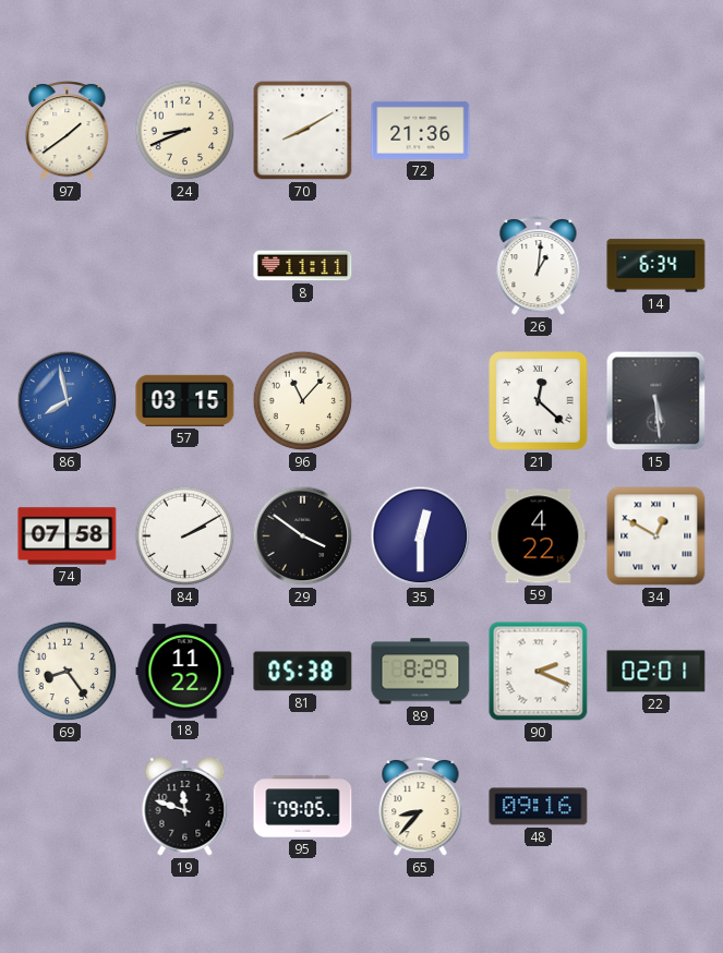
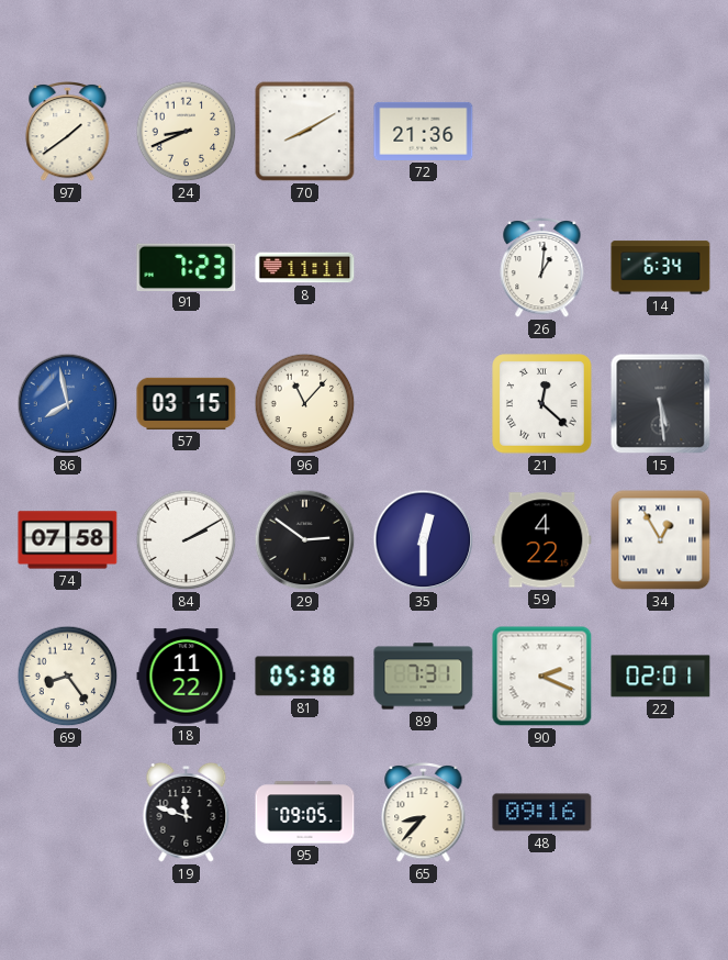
91: none -> 7:23
29: 3:51 -> 2:51
34: 12:50 -> 12:55
89: 8:29 -> 7:31
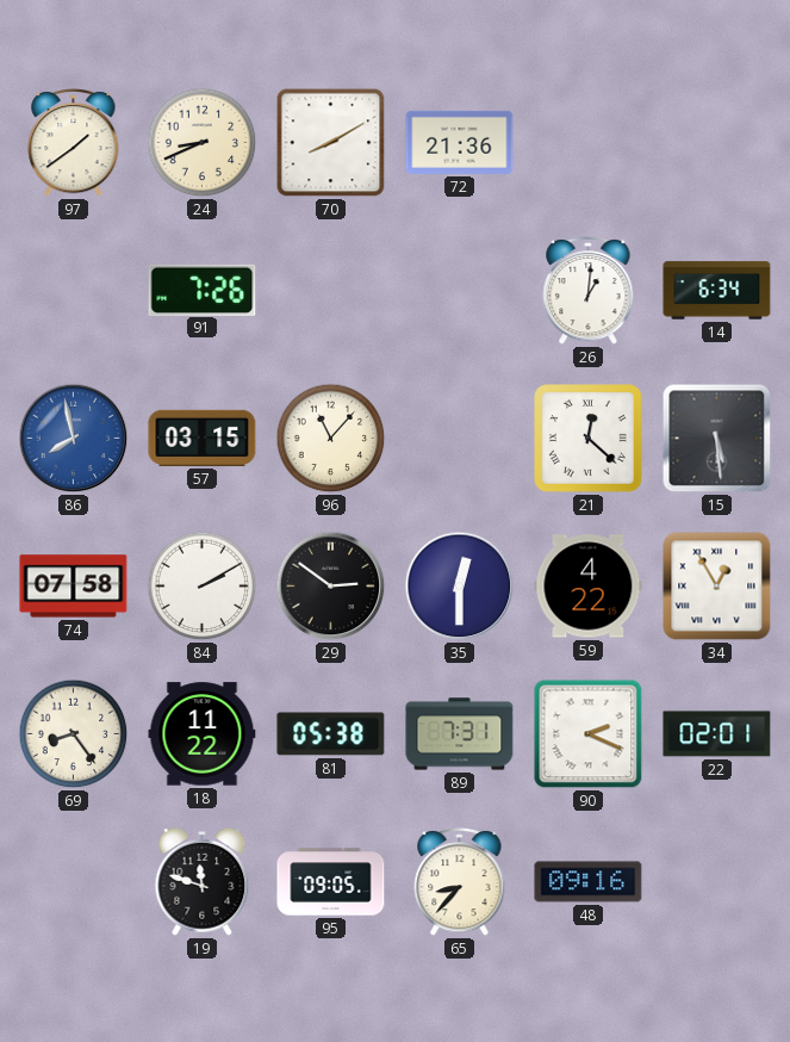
91: 7:23 -> 7:26
8: 11:11 -> none
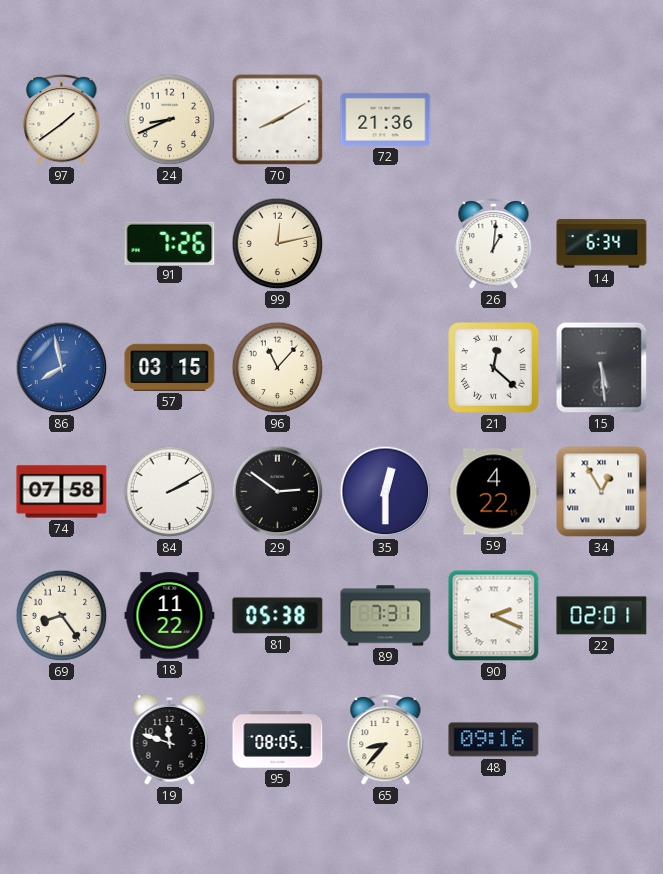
99: none -> 12:13
95: 09:05 -> 08:05
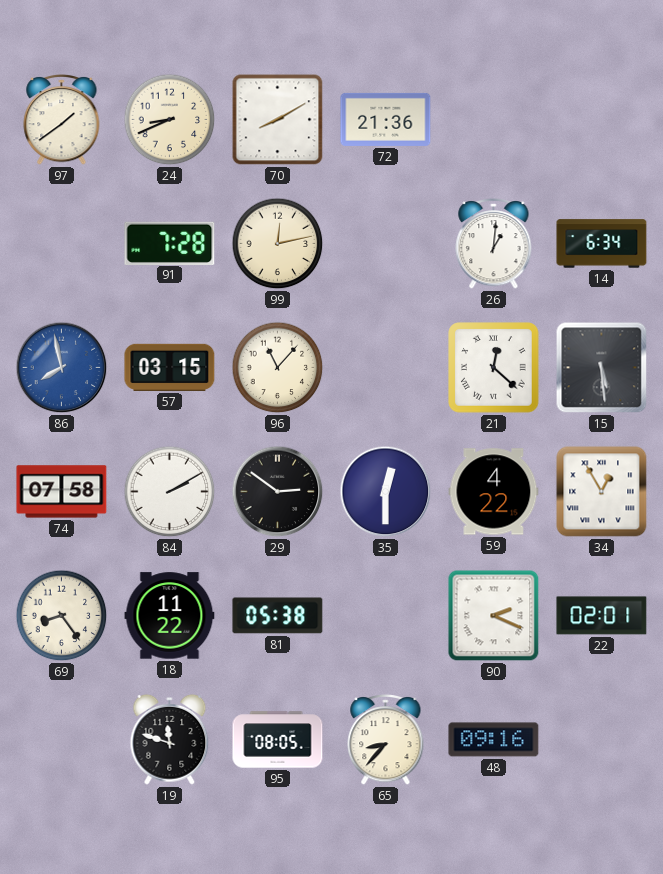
91: 7:26 -> 7:28
89: 7:31 -> none
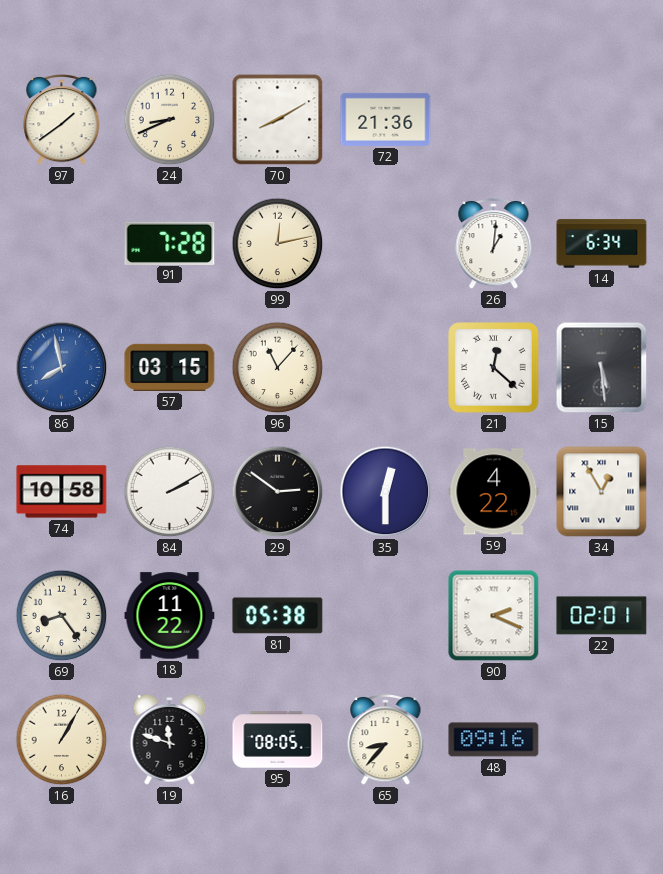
74: 07:58 -> 10:58
16: none -> 1:05
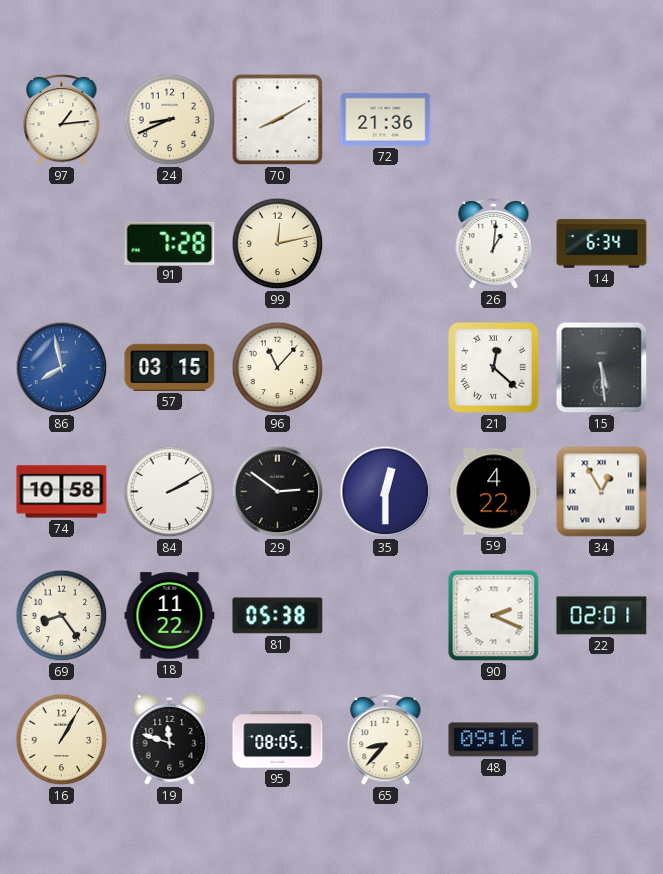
97: 1:39 -> 1:14
